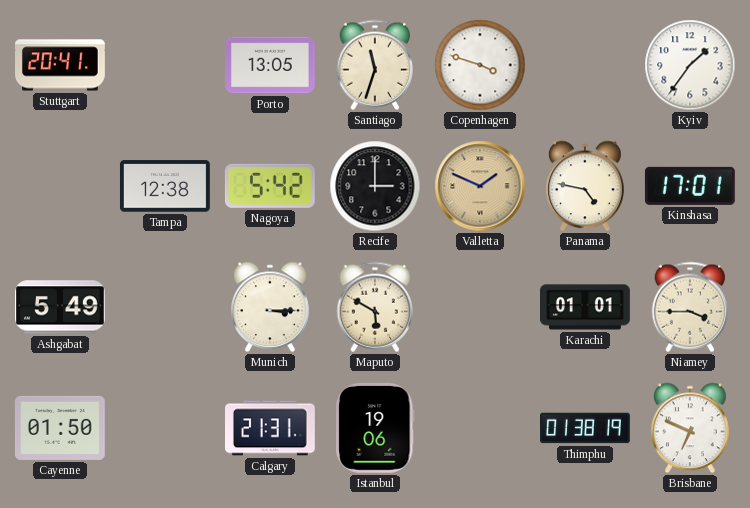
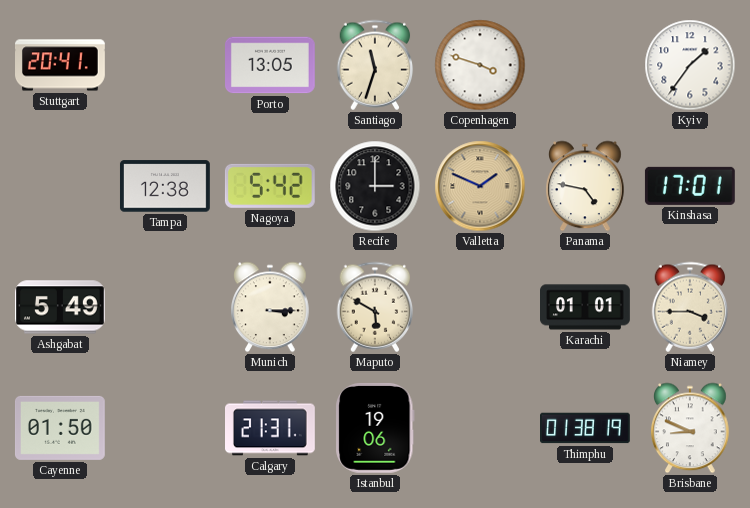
Brisbane: 6:49 -> 8:49
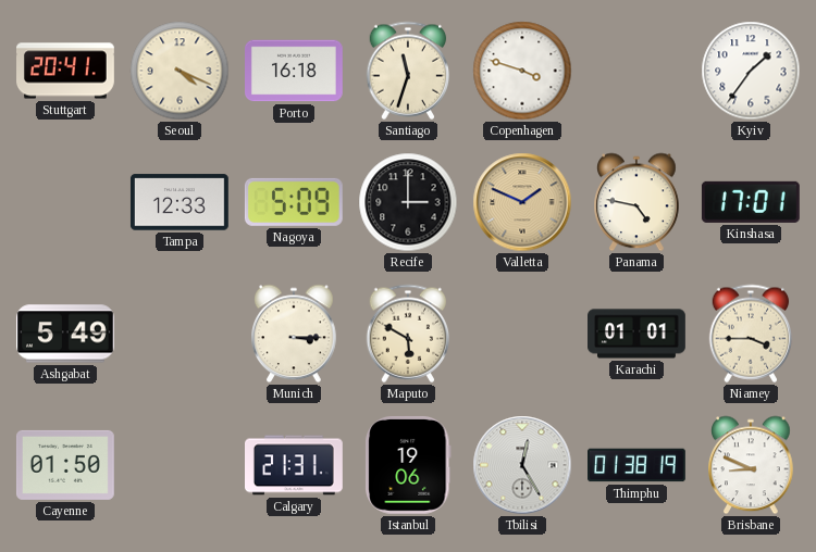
Seoul: none -> 4:19
Porto: 13:05 -> 16:18
Tampa: 12:38 -> 12:33
Nagoya: 5:42 -> 5:09
Tbilisi: none -> 12:25
